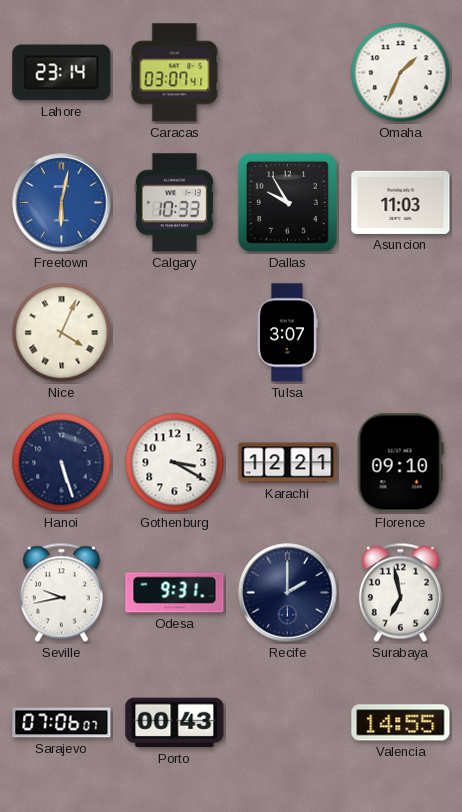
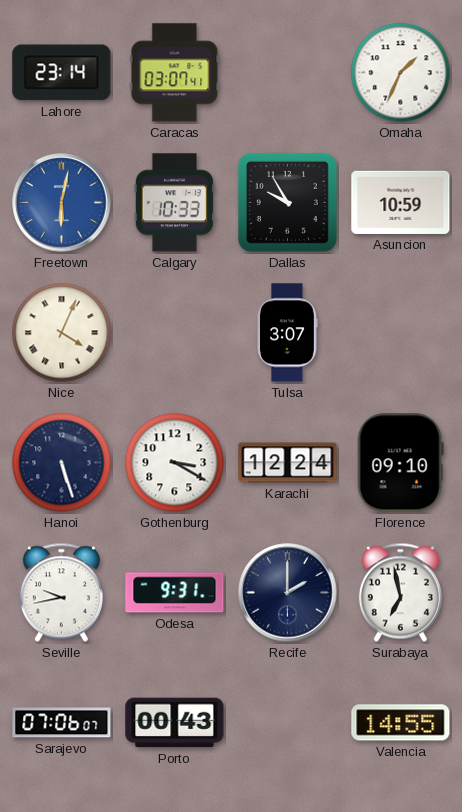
Asuncion: 11:03 -> 10:59
Karachi: 12:21 -> 12:24
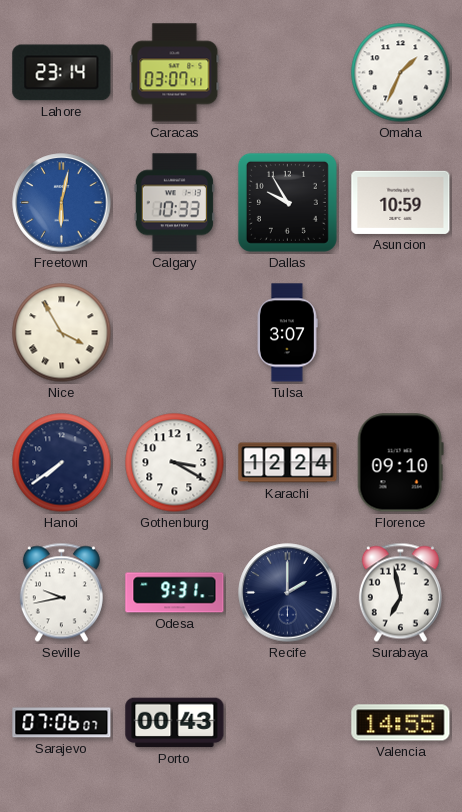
Nice: 4:04 -> 3:55
Hanoi: 5:27 -> 7:39
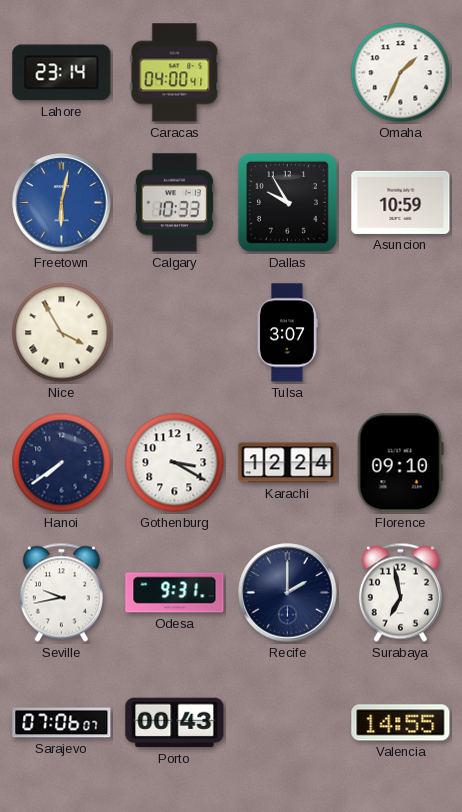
Caracas: 03:07 -> 04:00
